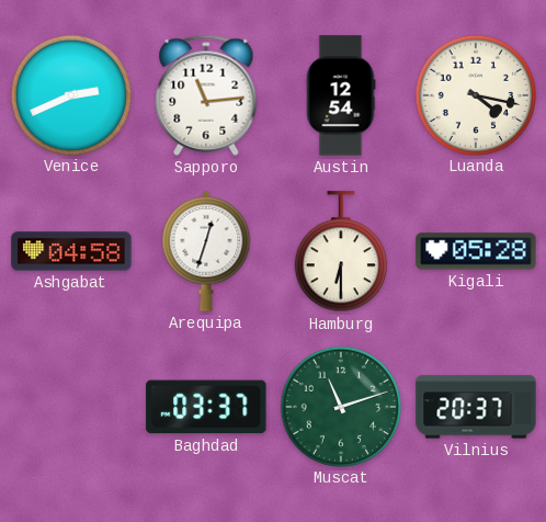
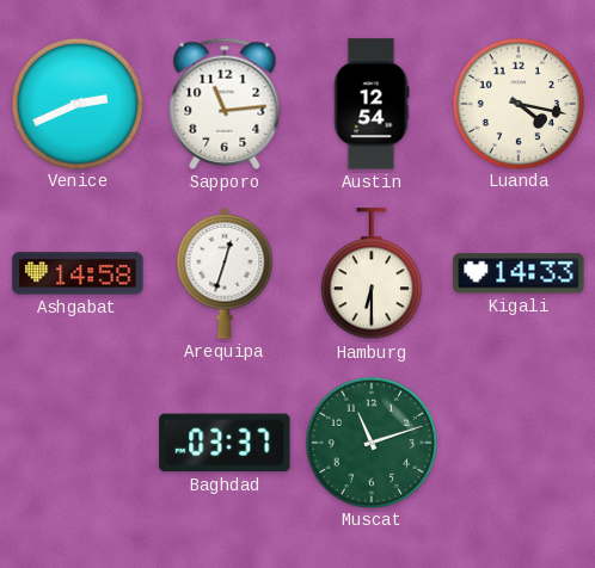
Ashgabat: 04:58 -> 14:58
Kigali: 05:28 -> 14:33
Vilnius: 20:37 -> none
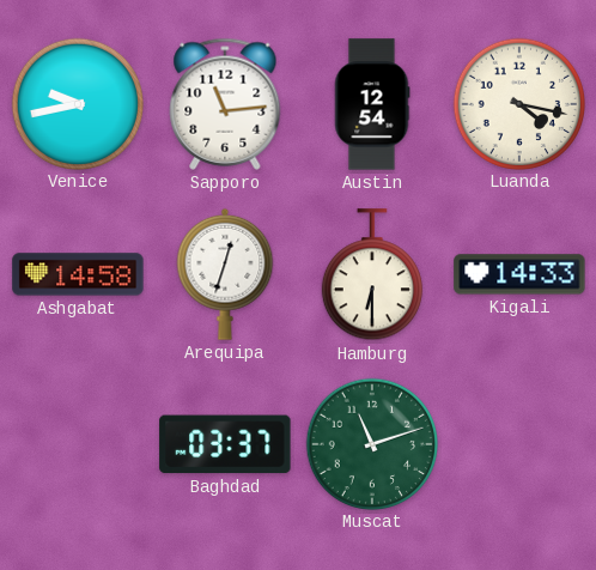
Venice: 2:41 -> 9:43
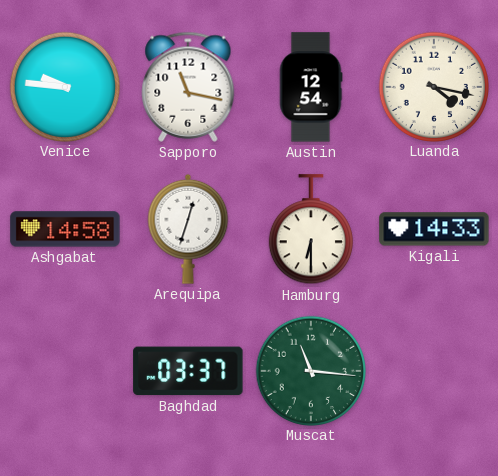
Venice: 9:43 -> 9:46
Sapporo: 11:14 -> 11:17
Muscat: 11:12 -> 11:16
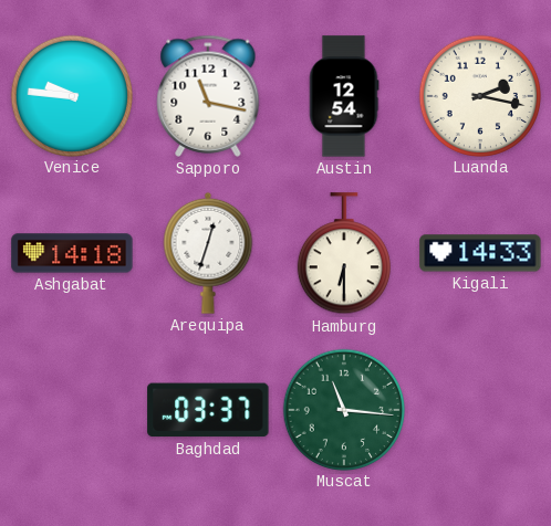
Luanda: 4:17 -> 2:17
Ashgabat: 14:58 -> 14:18
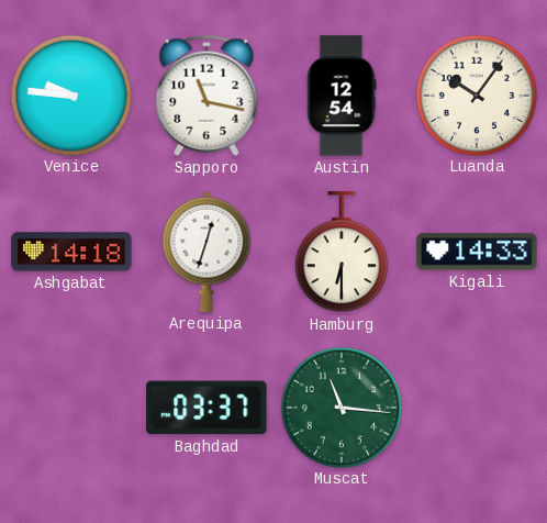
Luanda: 2:17 -> 10:06
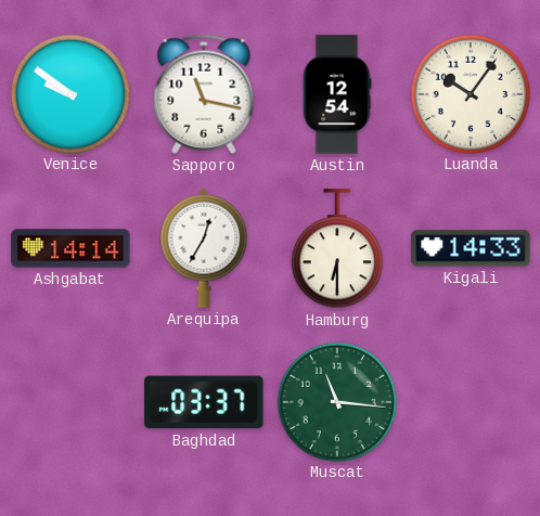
Venice: 9:46 -> 9:51
Ashgabat: 14:18 -> 14:14
Arequipa: 12:33 -> 12:35
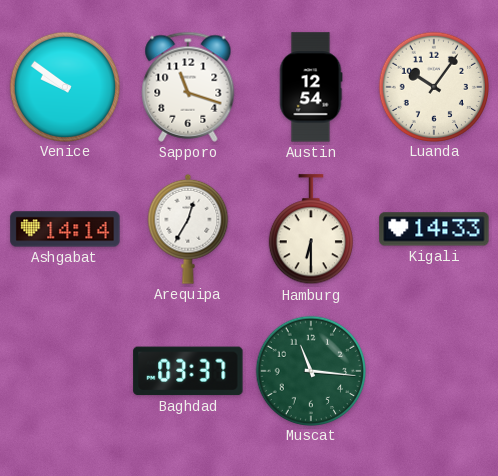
Sapporo: 11:17 -> 11:18
